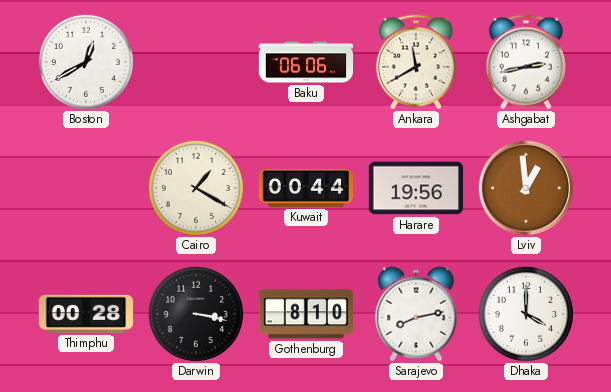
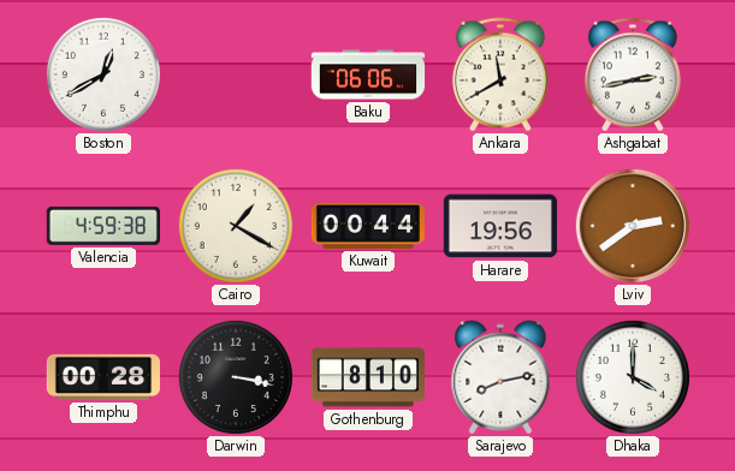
Valencia: none -> 4:59
Lviv: 12:59 -> 2:39
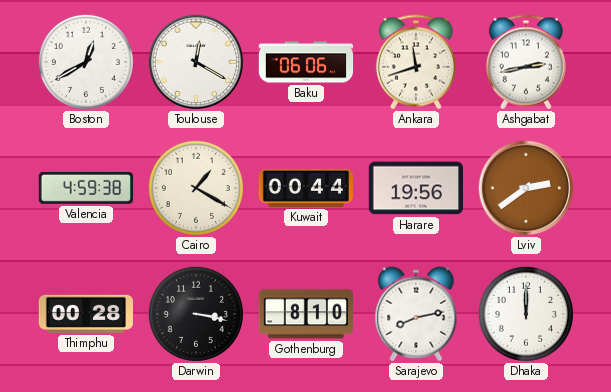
Toulouse: none -> 12:20
Ankara: 11:40 -> 11:42
Dhaka: 4:00 -> 12:00
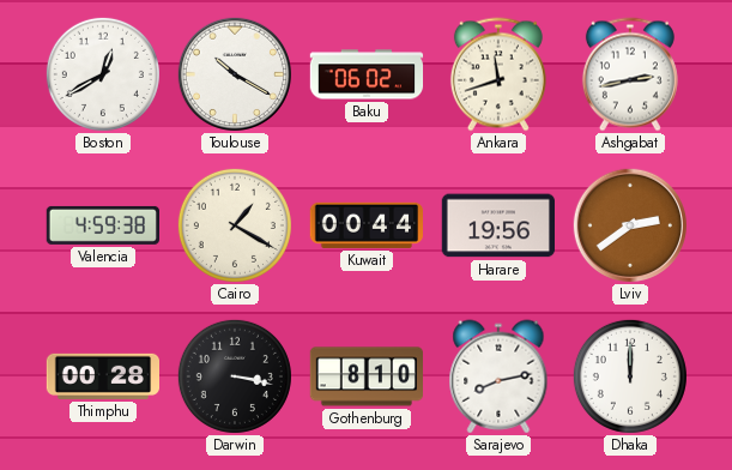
Toulouse: 12:20 -> 10:20
Baku: 06:06 -> 06:02
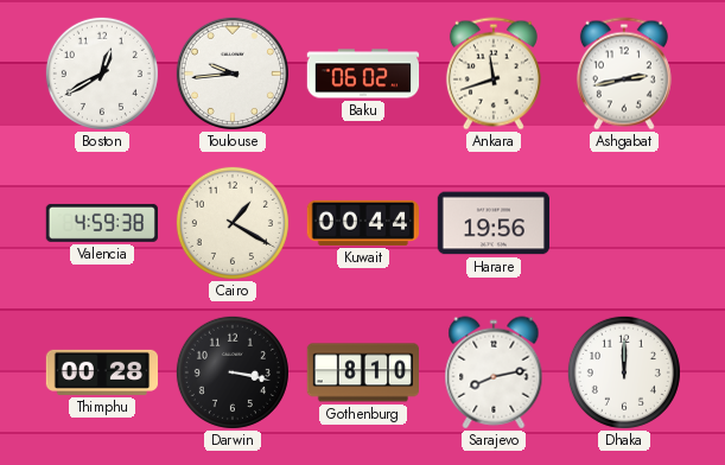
Toulouse: 10:20 -> 9:44
Lviv: 2:39 -> none
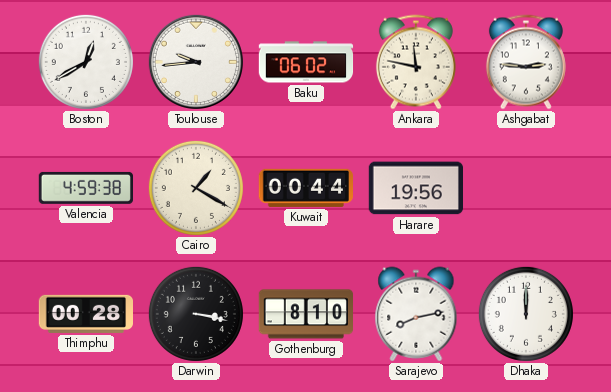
Ankara: 11:42 -> 11:47
Ashgabat: 2:43 -> 2:46
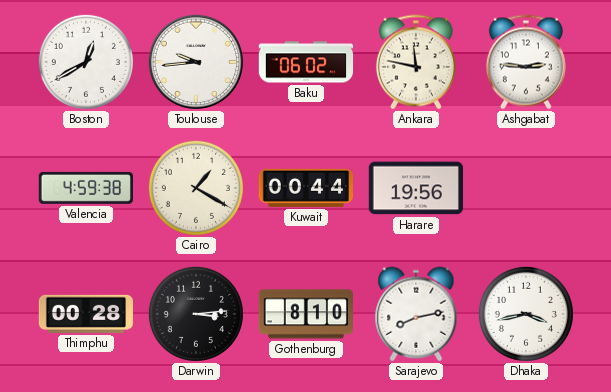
Darwin: 3:17 -> 3:14
Dhaka: 12:00 -> 3:43
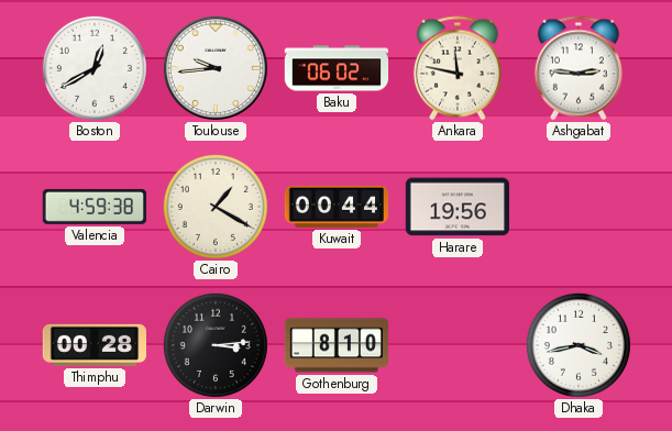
Sarajevo: 8:13 -> none
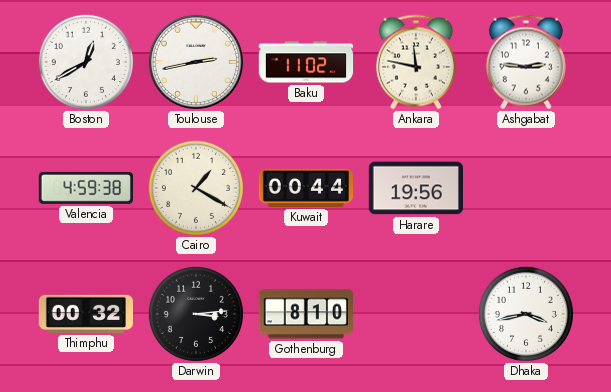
Toulouse: 9:44 -> 2:43
Baku: 06:02 -> 11:02
Thimphu: 00:28 -> 00:32
